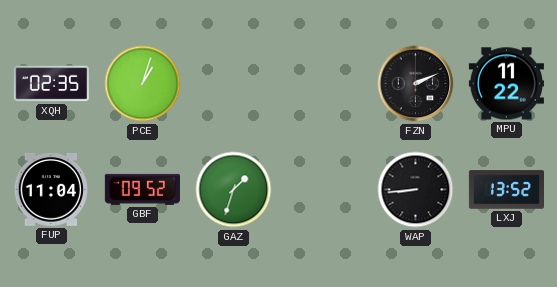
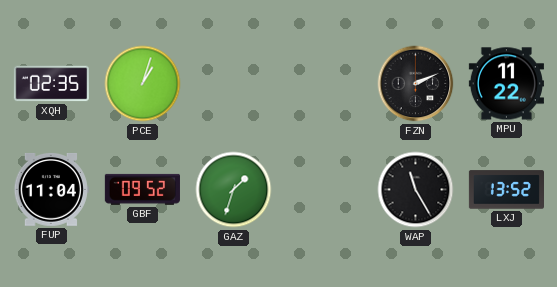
WAP: 8:44 -> 11:25
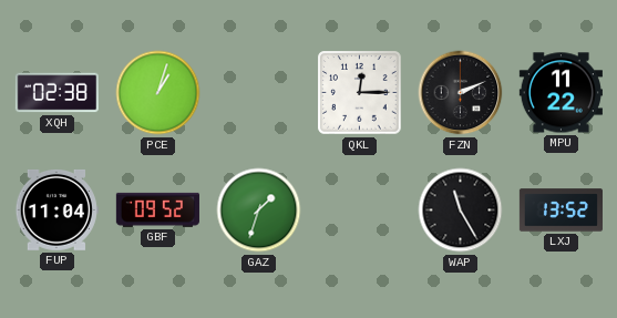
XQH: 02:35 -> 02:38
QKL: none -> 12:15
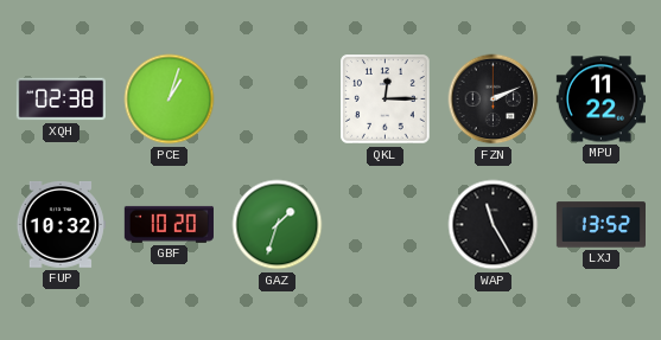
FUP: 11:04 -> 10:32
GBF: 09:52 -> 10:20
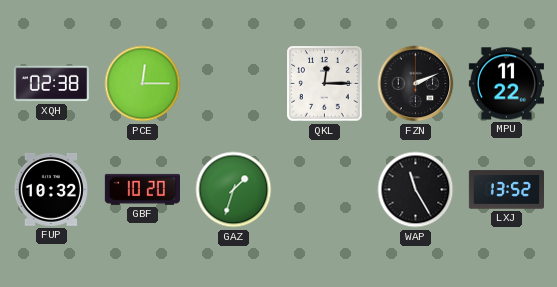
PCE: 1:03 -> 12:15
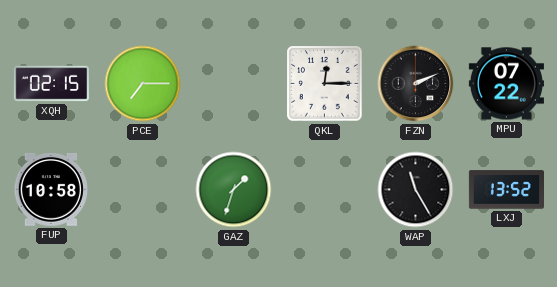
XQH: 02:38 -> 02:15
PCE: 12:15 -> 7:15
MPU: 11:22 -> 07:22
FUP: 10:32 -> 10:58
GBF: 10:20 -> none
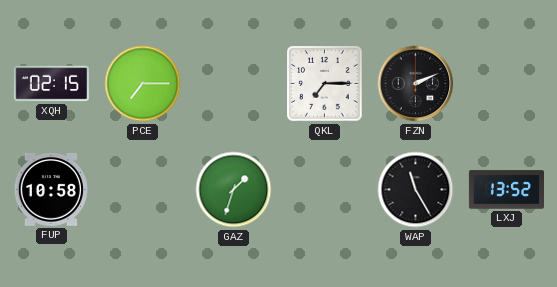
QKL: 12:15 -> 7:15
MPU: 07:22 -> none
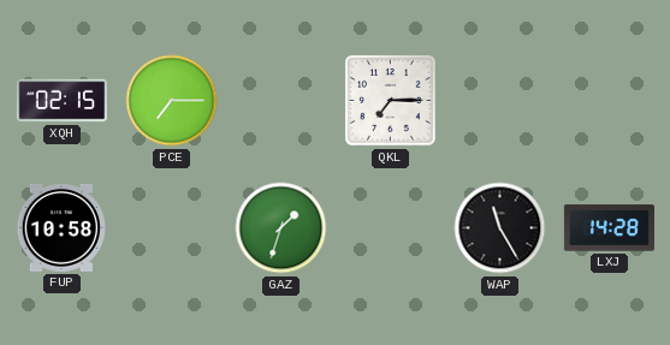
FZN: 2:11 -> none
LXJ: 13:52 -> 14:28
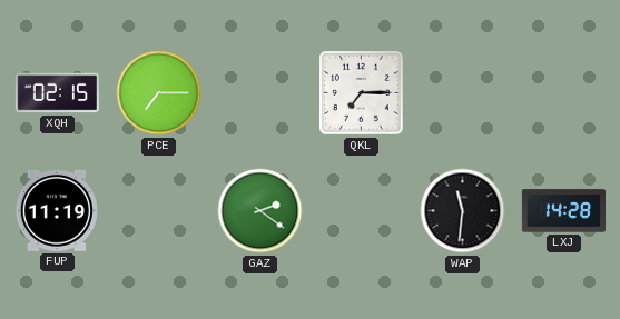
FUP: 10:58 -> 11:19
GAZ: 1:33 -> 2:21
WAP: 11:25 -> 11:31
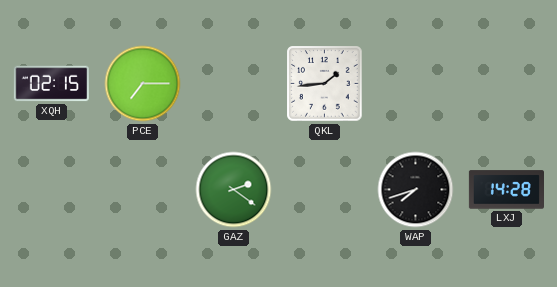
QKL: 7:15 -> 1:44
FUP: 11:19 -> none
WAP: 11:31 -> 7:42
